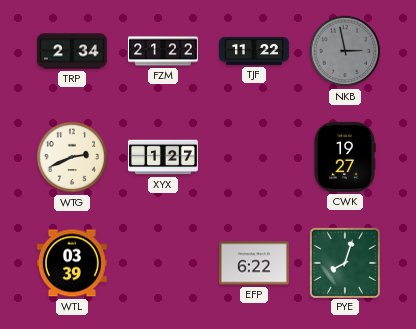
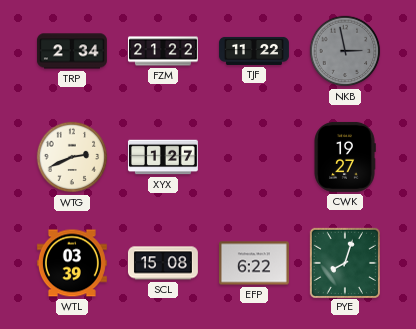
SCL: none -> 15:08
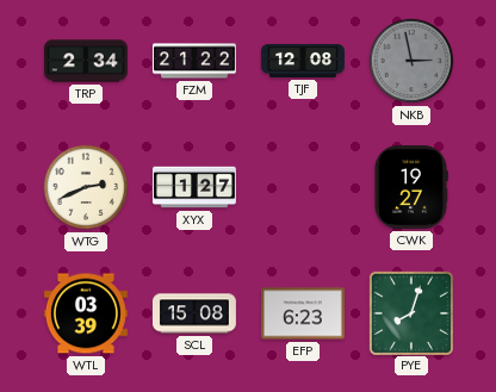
TJF: 11:22 -> 12:08
EFP: 6:22 -> 6:23
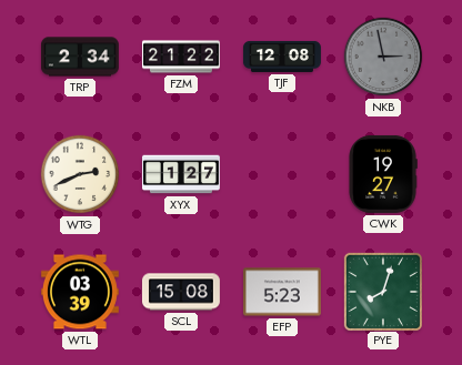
EFP: 6:23 -> 5:23
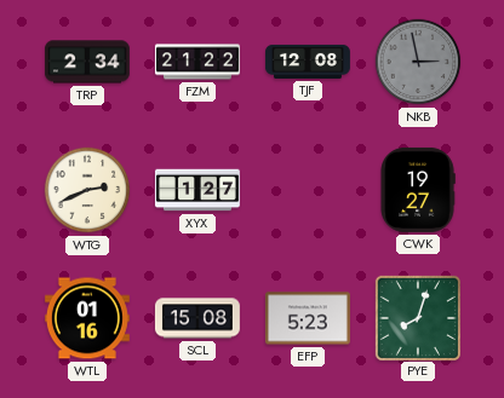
WTL: 03:39 -> 01:16
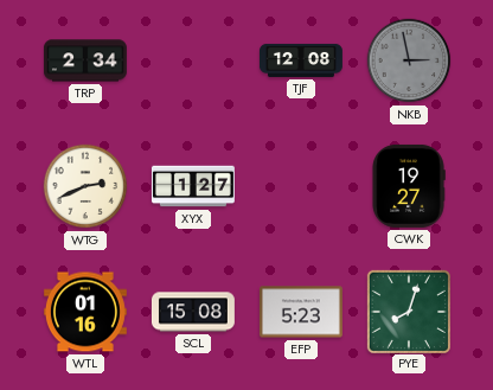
FZM: 21:22 -> none
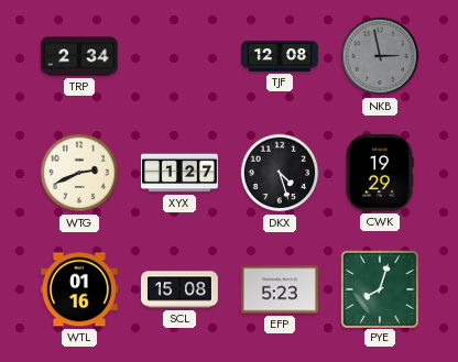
DKX: none -> 4:27
CWK: 19:27 -> 19:29
